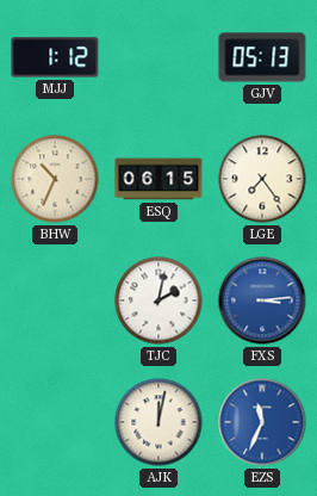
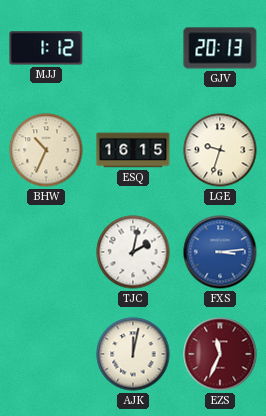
GJV: 05:13 -> 20:13
ESQ: 06:15 -> 16:15
LGE: 7:24 -> 9:33
EZS dial: blue -> burgundy
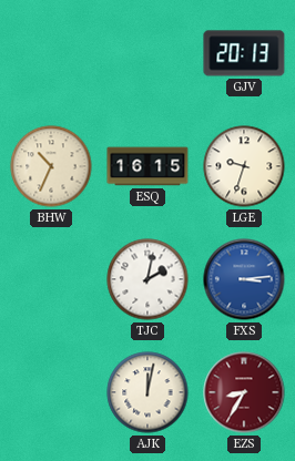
MJJ: 1:12 -> none
EZS: 11:34 -> 8:35
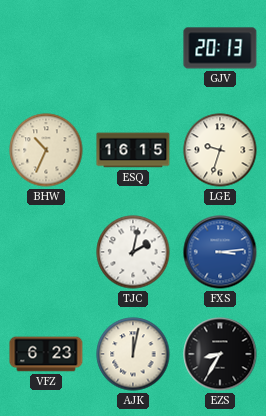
VFZ: none -> 6:23
EZS dial: burgundy -> black
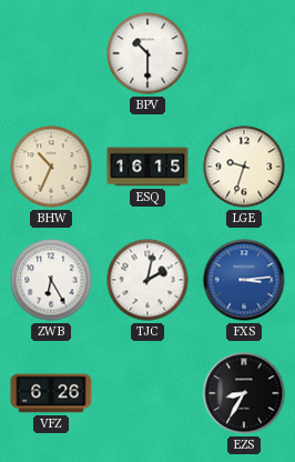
BPV: none -> 10:30
GJV: 20:13 -> none
ZWB: none -> 6:25
VFZ: 6:23 -> 6:26
AJK: 12:02 -> none
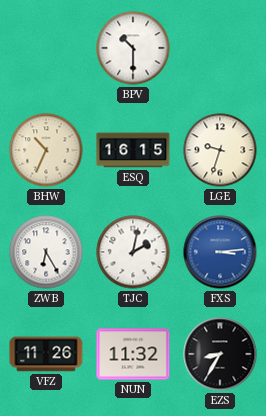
VFZ: 6:26 -> 11:26
NUN: none -> 11:32
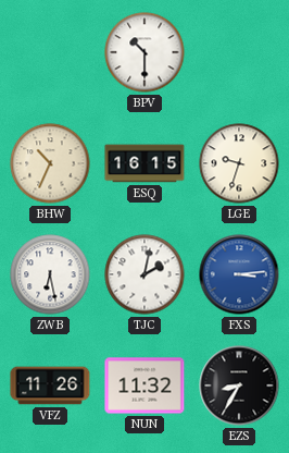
ZWB: 6:25 -> 6:28
